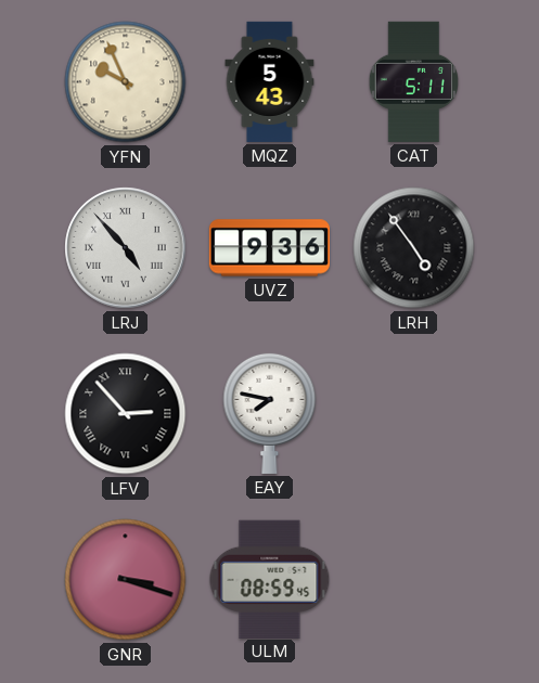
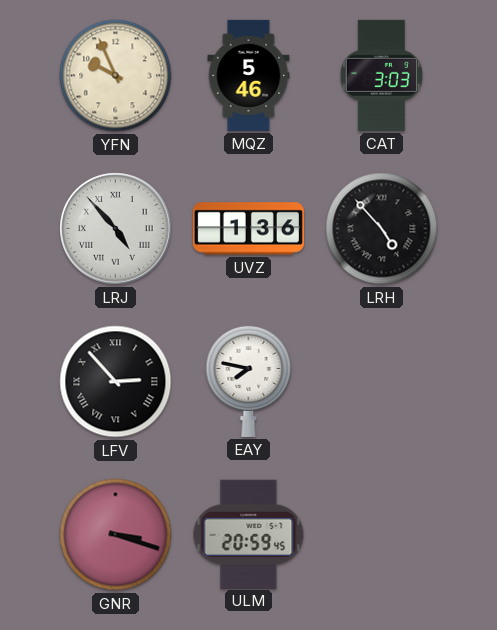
MQZ: 5:43 -> 5:46
CAT: 5:11 -> 3:03
UVZ: 9:36 -> 1:36
LRH: 4:54 -> 4:53
ULM: 08:59 -> 20:59
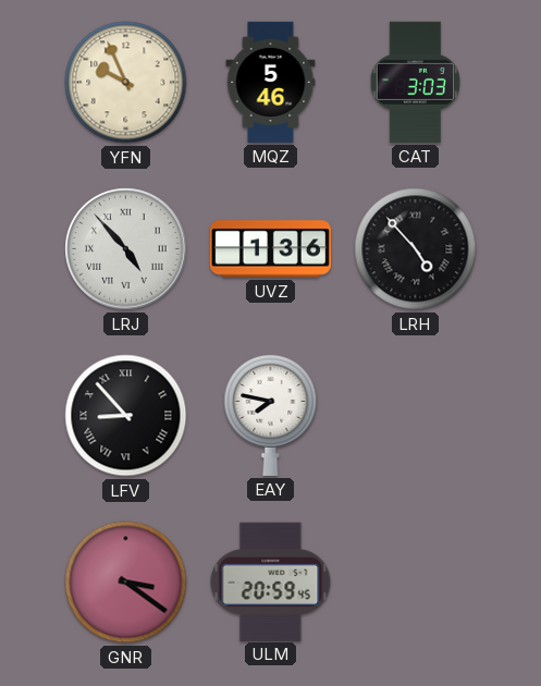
LFV: 2:53 -> 8:53
GNR: 3:18 -> 3:21
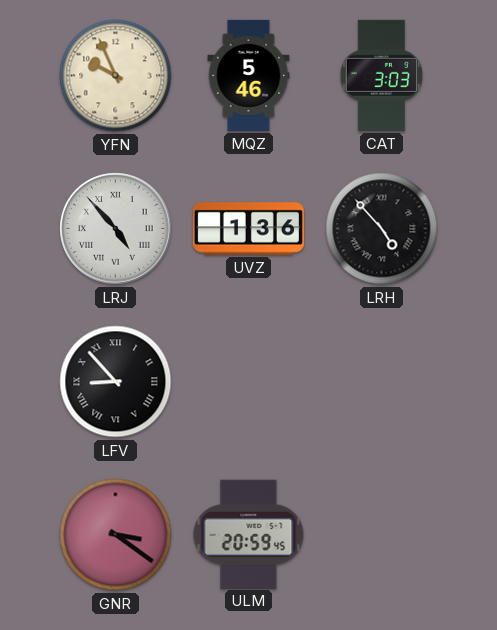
EAY: 7:47 -> none
